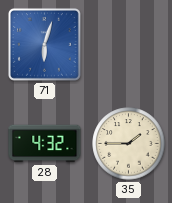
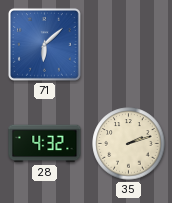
71: 6:03 -> 6:08
35: 1:45 -> 2:12
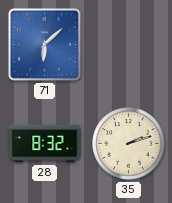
28: 4:32 -> 8:32
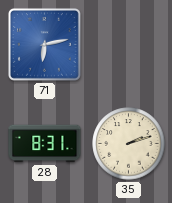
71: 6:08 -> 6:13
28: 8:32 -> 8:31
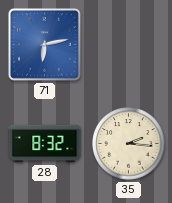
28: 8:31 -> 8:32
35: 2:12 -> 2:16
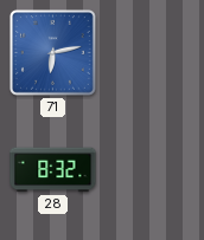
35: 2:16 -> none
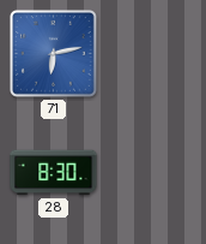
28: 8:32 -> 8:30
